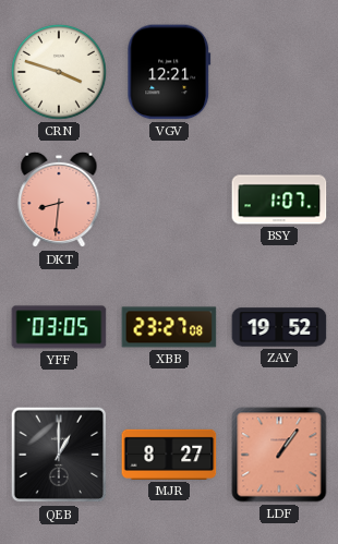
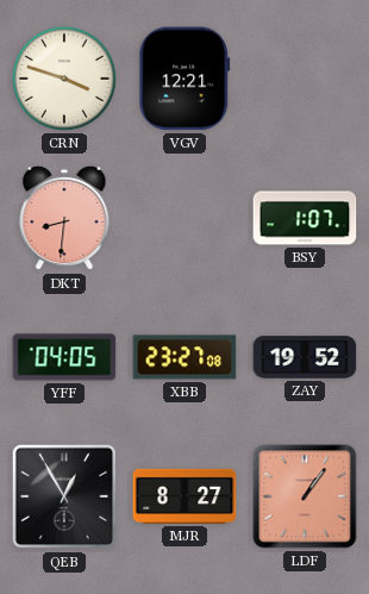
YFF: 03:05 -> 04:05
QEB: 1:00 -> 12:55
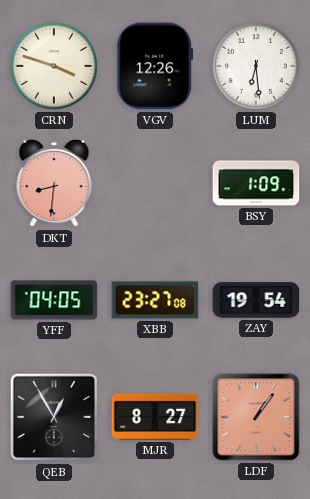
VGV: 12:21 -> 12:26
LUM: none -> 6:29
BSY: 1:07 -> 1:09
ZAY: 19:52 -> 19:54
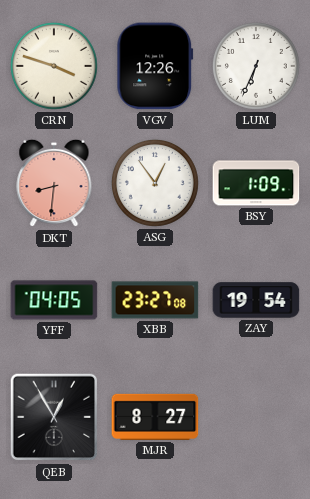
LUM: 6:29 -> 6:34
ASG: none -> 12:54
LDF: 1:06 -> none
